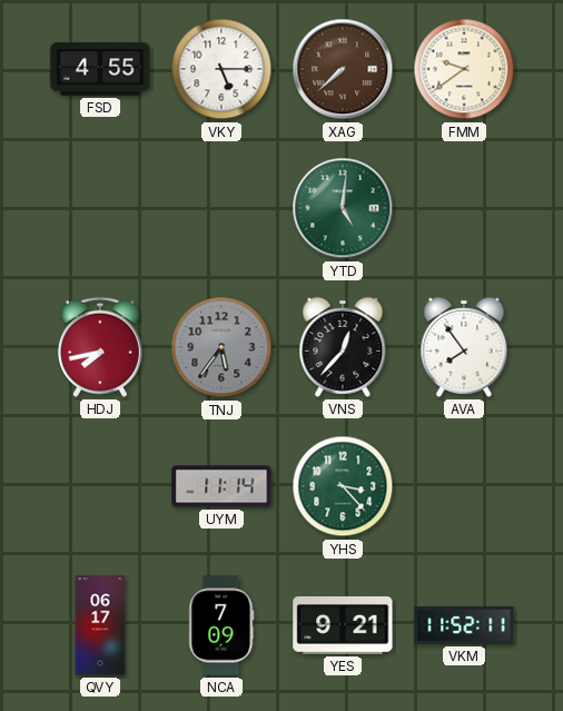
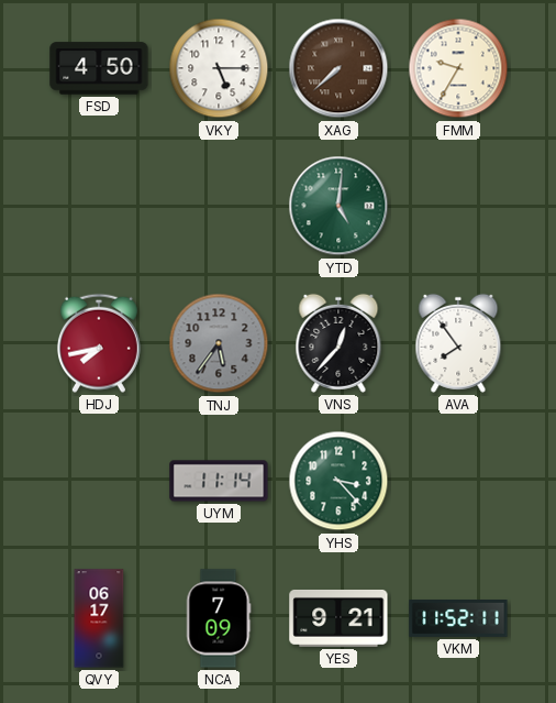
FSD: 4:55 -> 4:50
FMM: 9:39 -> 9:35
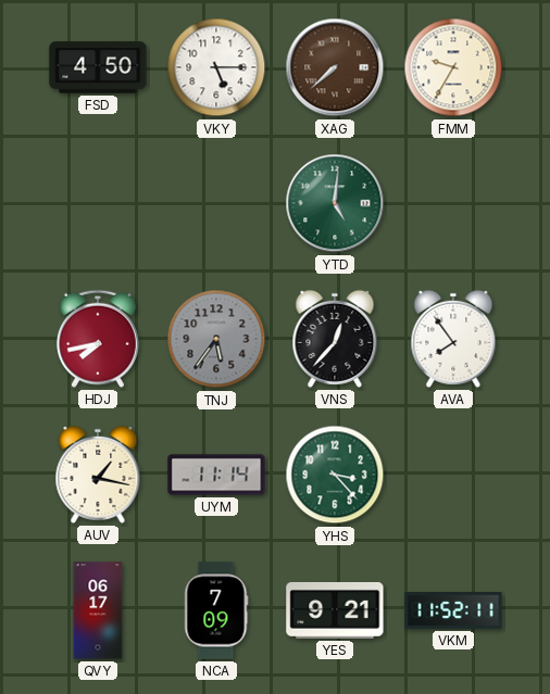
AUV: none -> 1:17
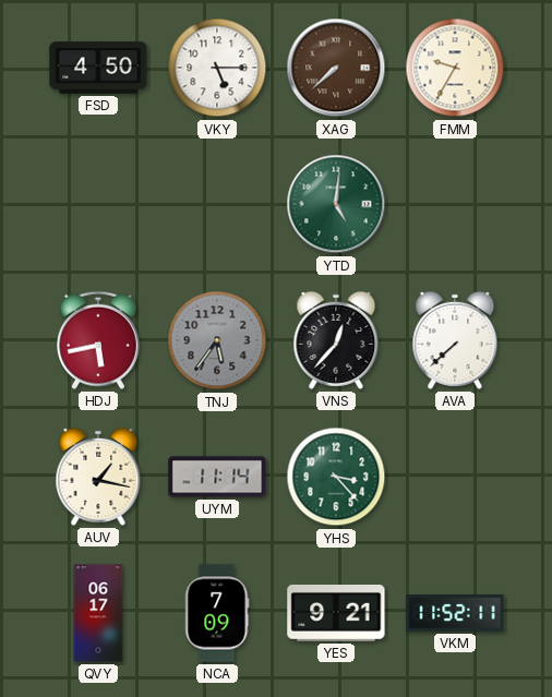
HDJ: 7:43 -> 5:43
AVA: 7:54 -> 7:38
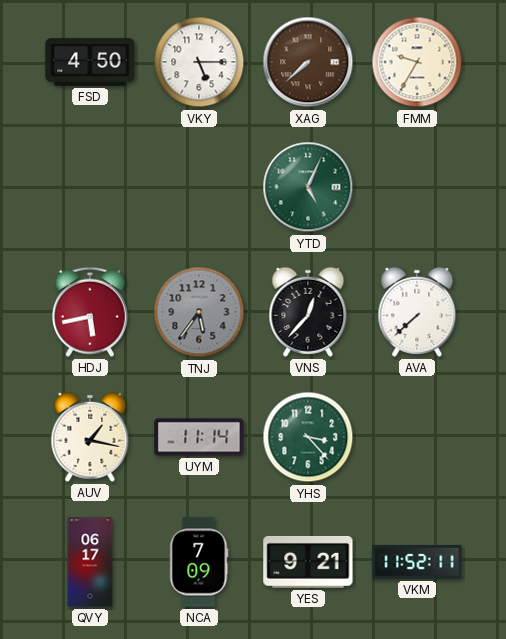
YTD: 5:01 -> 5:04
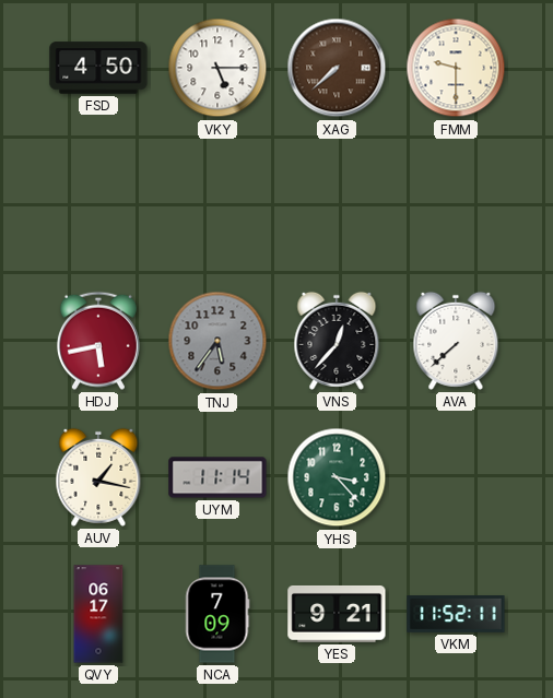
FMM: 9:35 -> 9:30
YTD: 5:04 -> none
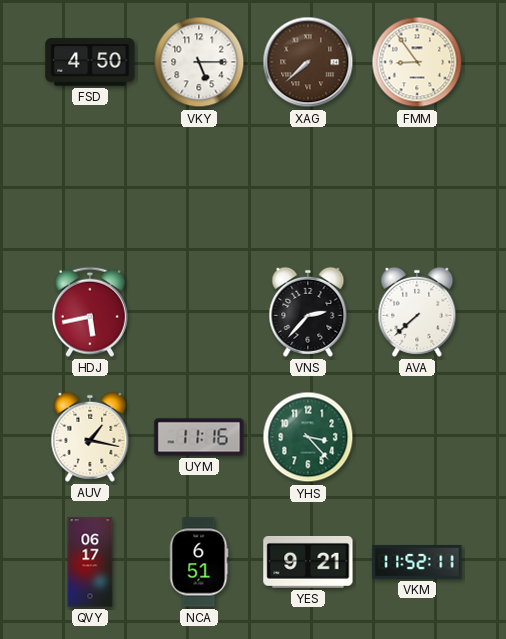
FMM: 9:30 -> 8:54
TNJ: 5:36 -> none
VNS: 12:37 -> 2:37
UYM: 11:14 -> 11:16
NCA: 7:09 -> 6:51
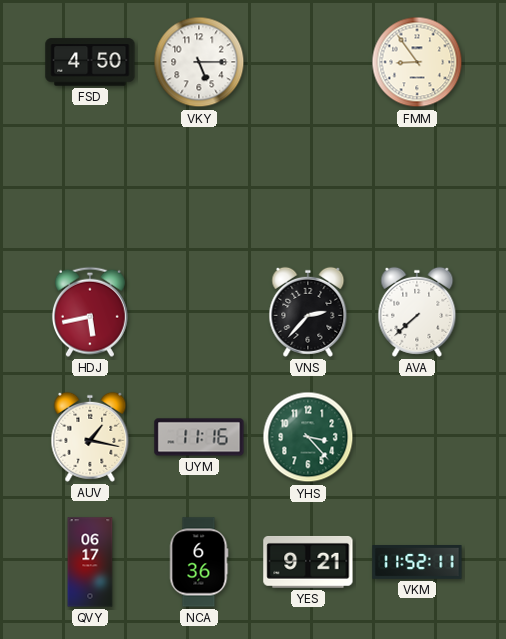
XAG: 7:38 -> none
NCA: 6:51 -> 6:36
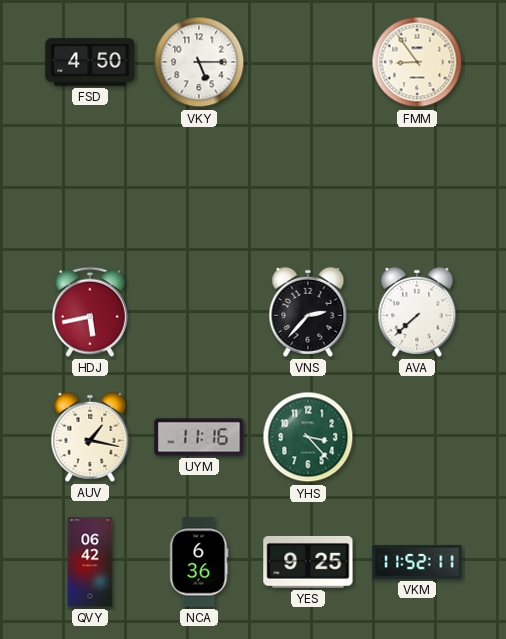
QVY: 06:17 -> 06:42
YES: 9:21 -> 9:25
